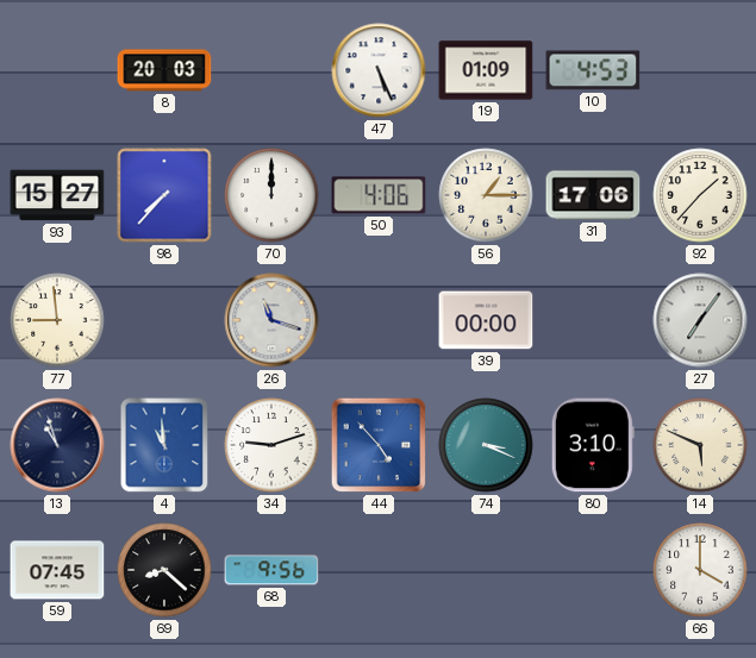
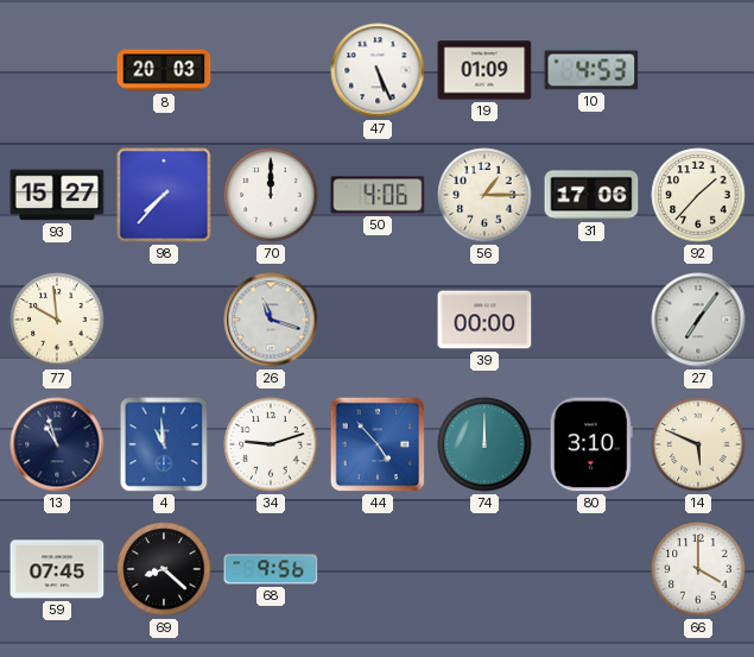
77: 8:59 -> 9:59
74: 3:19 -> 12:00
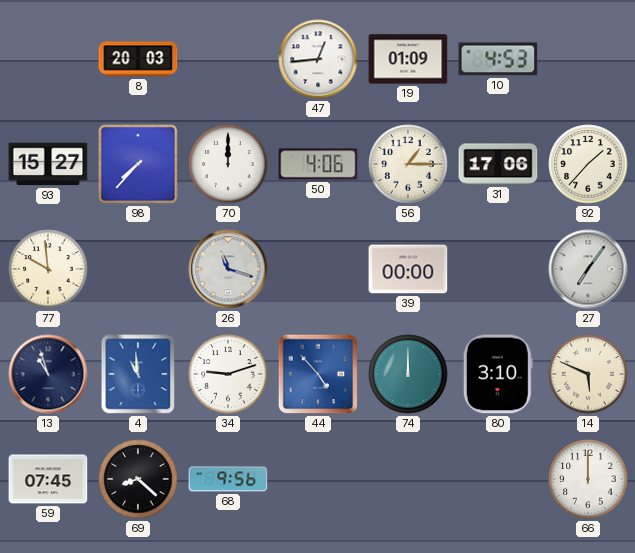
47: 5:26 -> 12:44
66: 4:00 -> 12:00
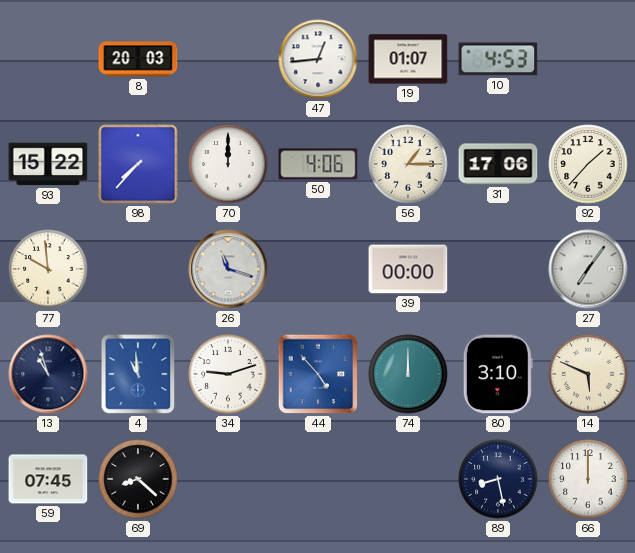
19: 01:09 -> 01:07
93: 15:27 -> 15:22
68: 9:56 -> none
89: none -> 8:28
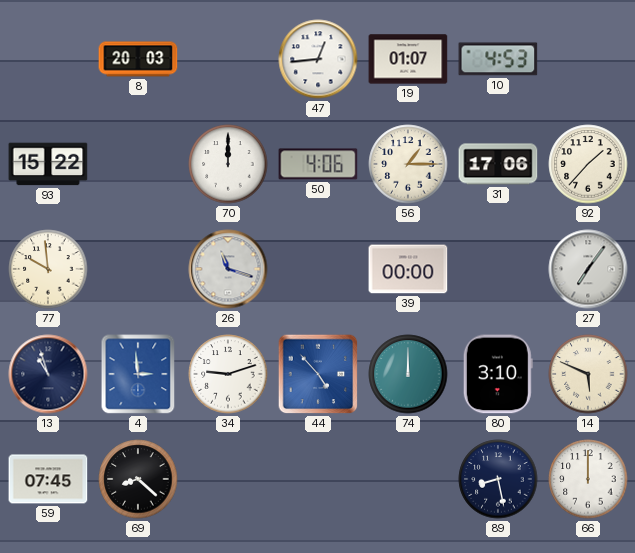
98: 7:37 -> none
4: 10:59 -> 2:59
